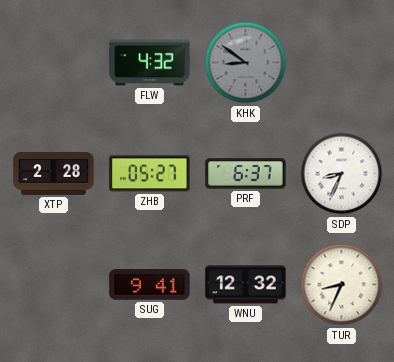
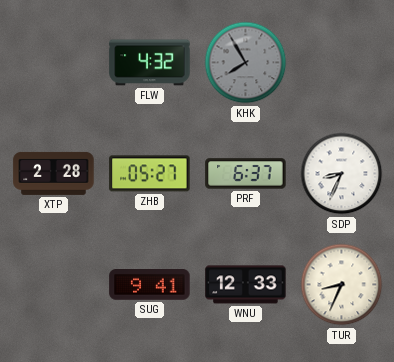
KHK: 8:51 -> 7:55
WNU: 12:32 -> 12:33
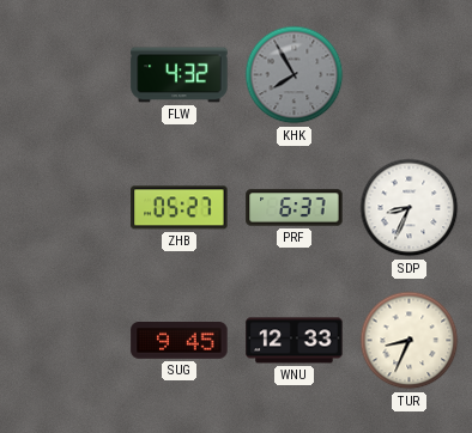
XTP: 2:28 -> none
SUG: 9:41 -> 9:45
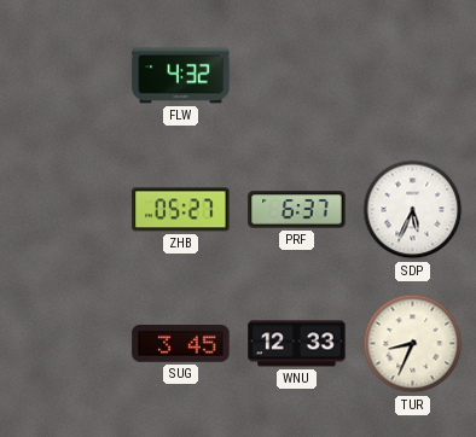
KHK: 7:55 -> none
SDP: 8:34 -> 5:34
SUG: 9:45 -> 3:45
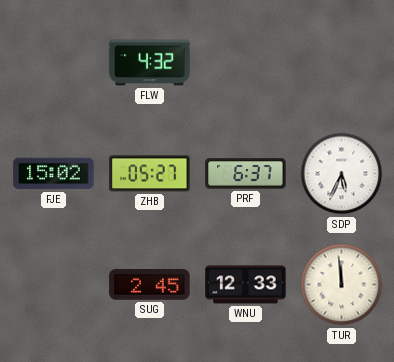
FJE: none -> 15:02
SUG: 3:45 -> 2:45
TUR: 8:34 -> 11:59
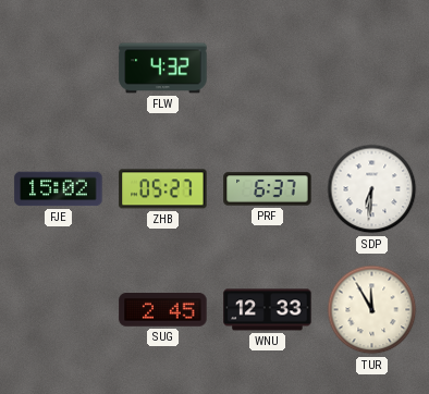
SDP: 5:34 -> 6:31
TUR: 11:59 -> 11:55
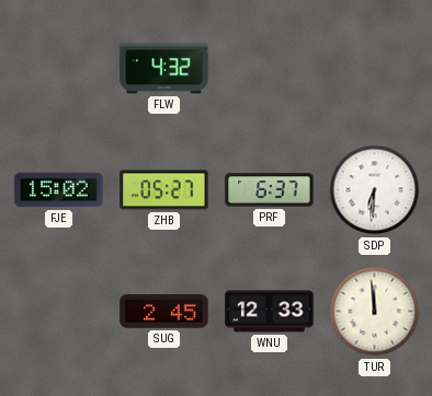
TUR: 11:55 -> 11:59
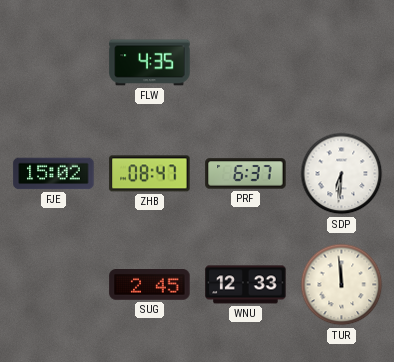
FLW: 4:32 -> 4:35
ZHB: 05:27 -> 08:47
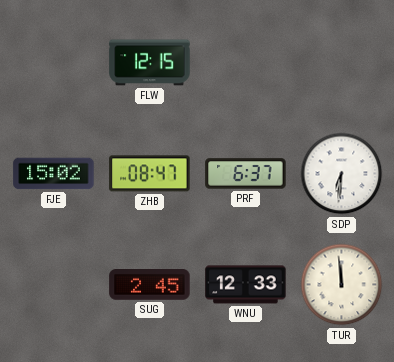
FLW: 4:35 -> 12:15
